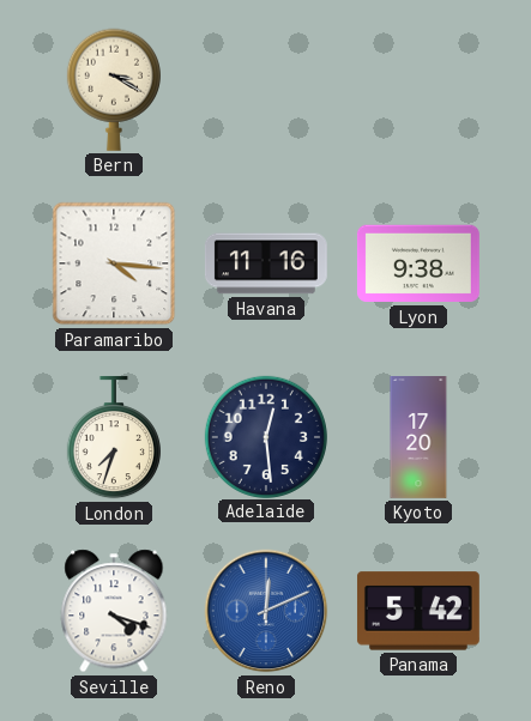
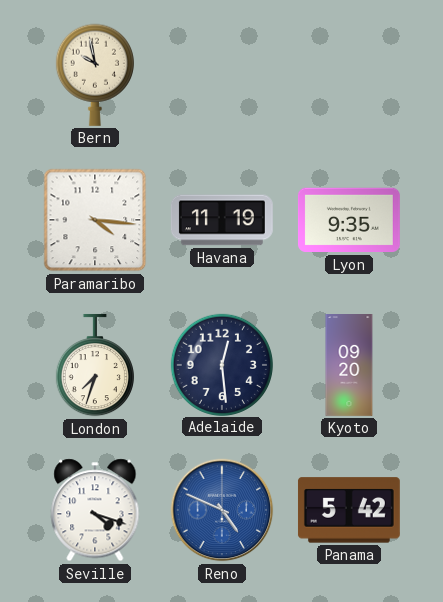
Bern: 3:20 -> 9:58
Havana: 11:16 -> 11:19
Lyon: 9:38 -> 9:35
Kyoto: 17:20 -> 09:20
Reno: 12:11 -> 4:49
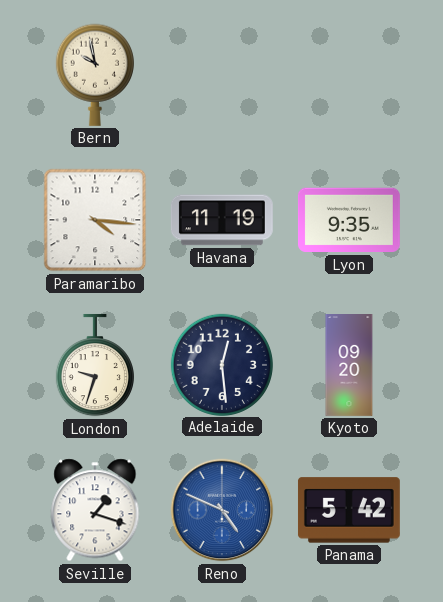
London: 7:33 -> 9:33
Seville: 4:18 -> 1:18
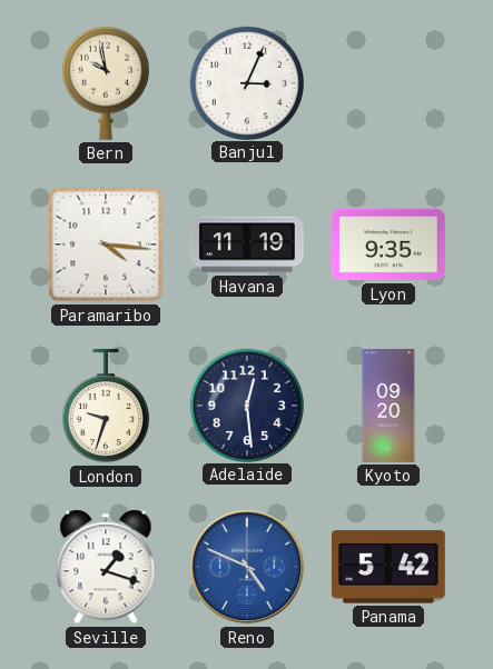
Banjul: none -> 3:04
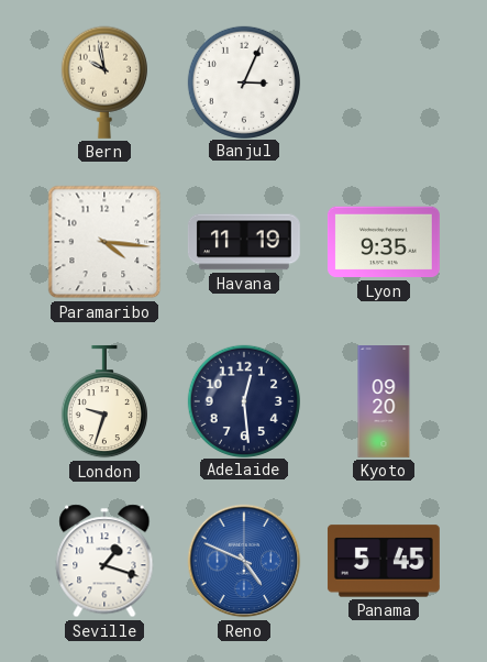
Panama: 5:42 -> 5:45
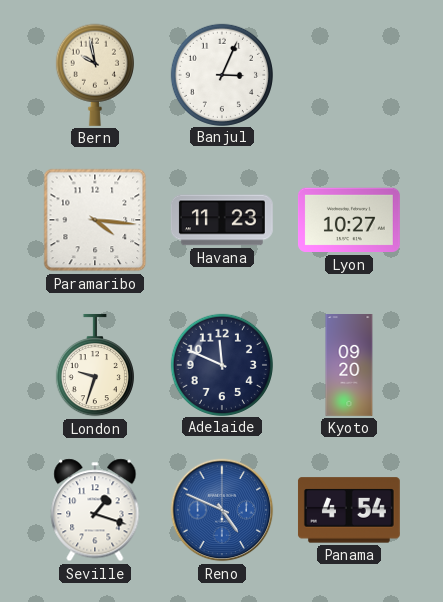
Havana: 11:19 -> 11:23
Lyon: 9:35 -> 10:27
Adelaide: 12:29 -> 11:49
Panama: 5:45 -> 4:54
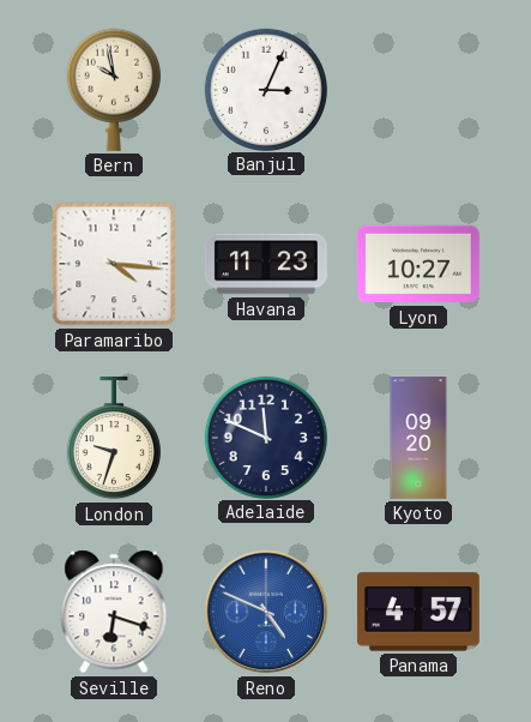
Seville: 1:18 -> 6:18
Panama: 4:54 -> 4:57
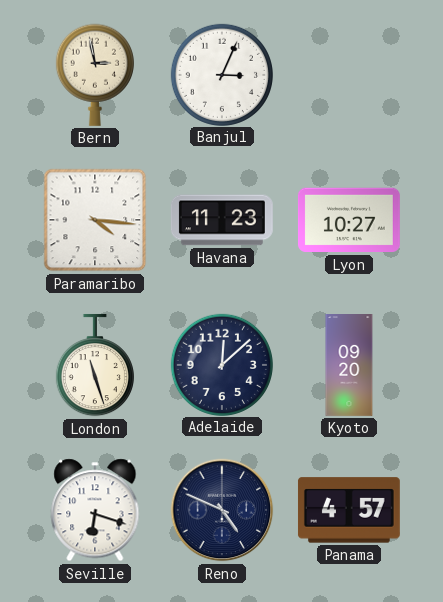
Bern: 9:58 -> 2:58
London: 9:33 -> 11:27
Adelaide: 11:49 -> 12:08
Reno dial: blue -> navy
